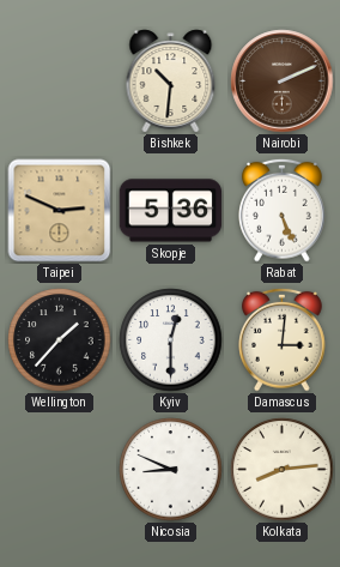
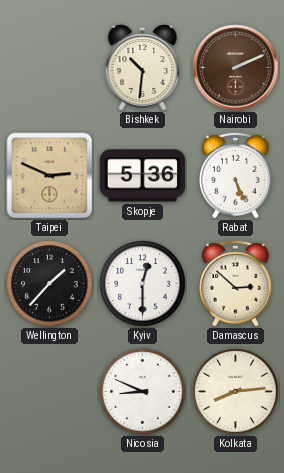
Damascus: 3:01 -> 2:52
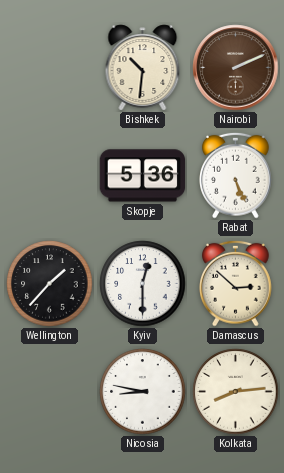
Taipei: 2:49 -> none
Nicosia: 8:49 -> 8:47
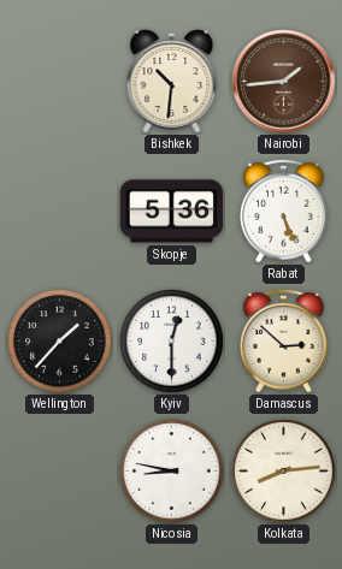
Nairobi: 2:11 -> 1:44
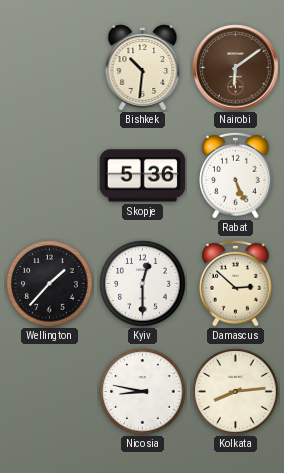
Nairobi: 1:44 -> 6:09
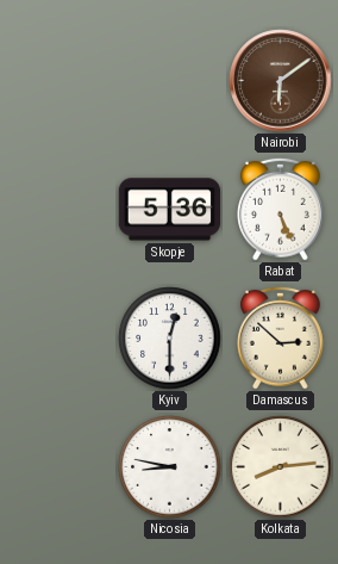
Bishkek: 10:31 -> none
Wellington: 1:37 -> none
